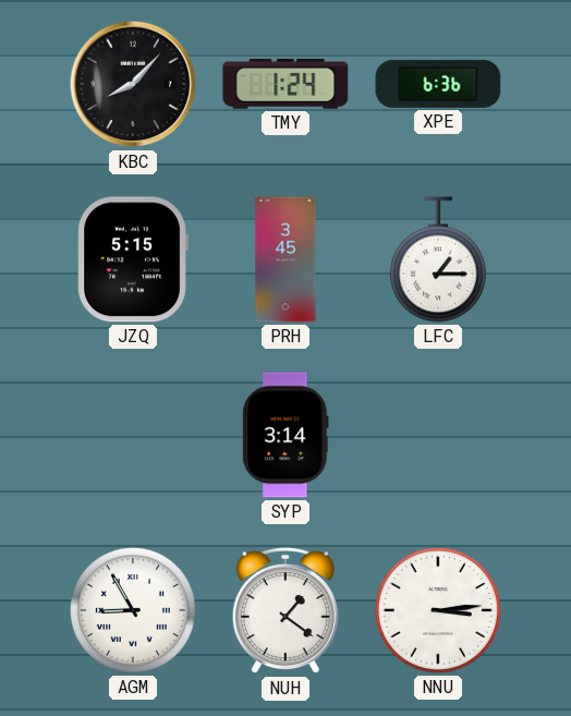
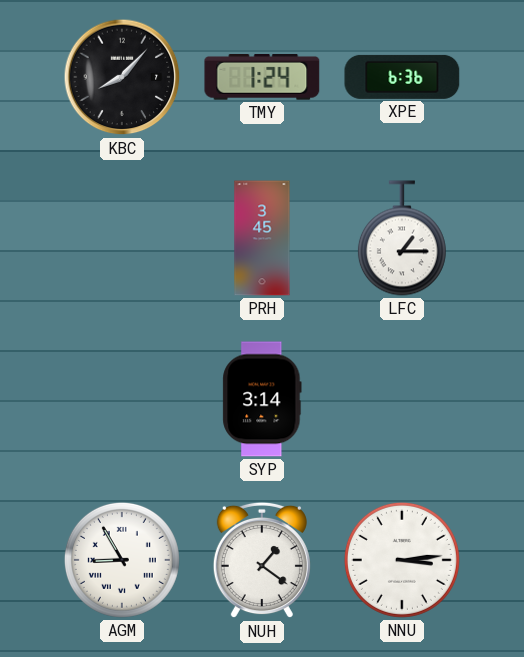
JZQ: 5:15 -> none
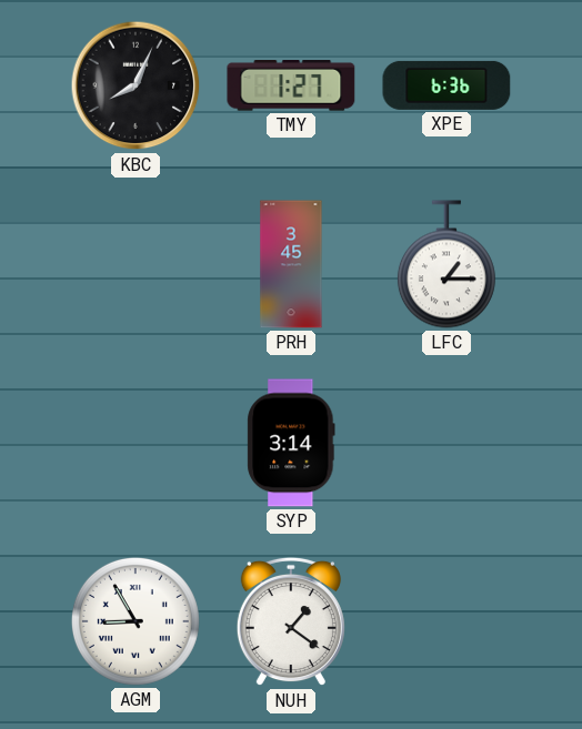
KBC: 8:07 -> 8:04
TMY: 1:24 -> 1:27
NNU: 3:14 -> none
